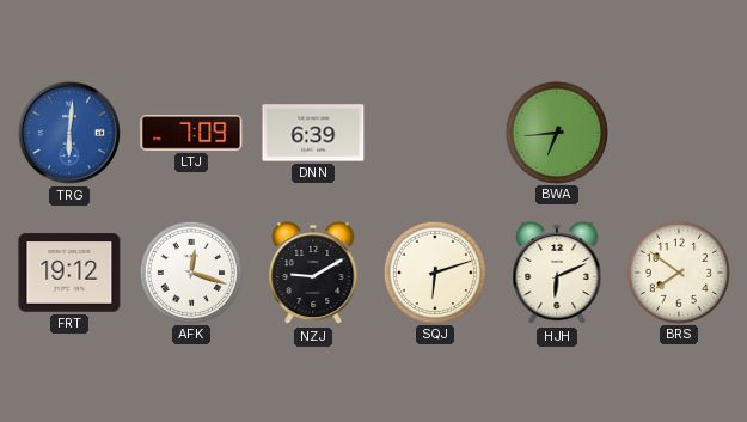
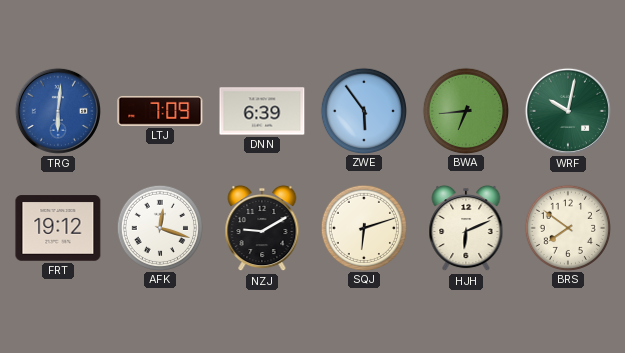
ZWE: none -> 5:54
WRF: none -> 10:02
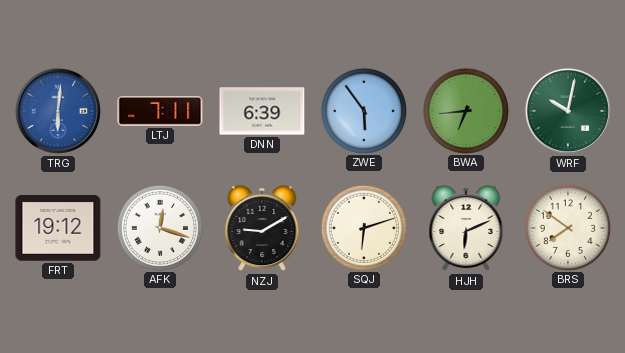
LTJ: 7:09 -> 7:11
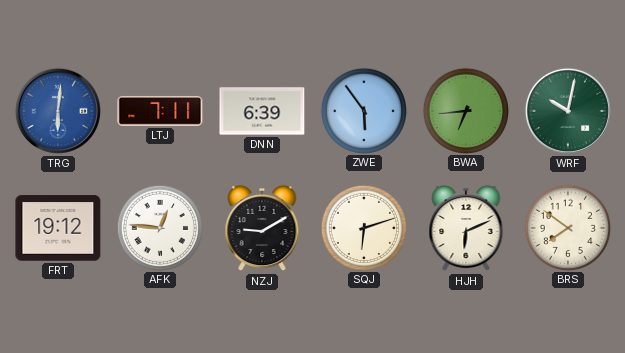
AFK: 12:18 -> 12:46
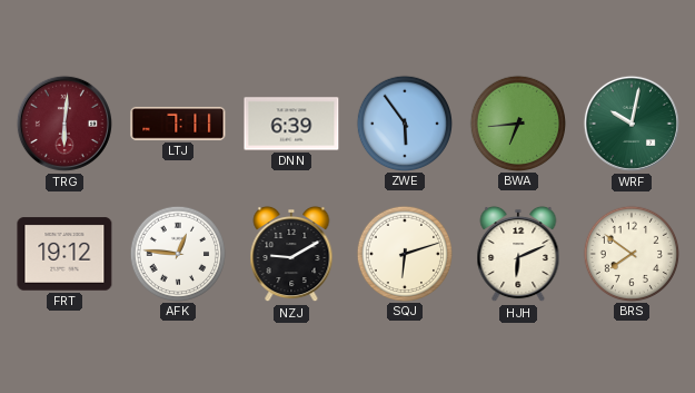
TRG dial: blue -> burgundy
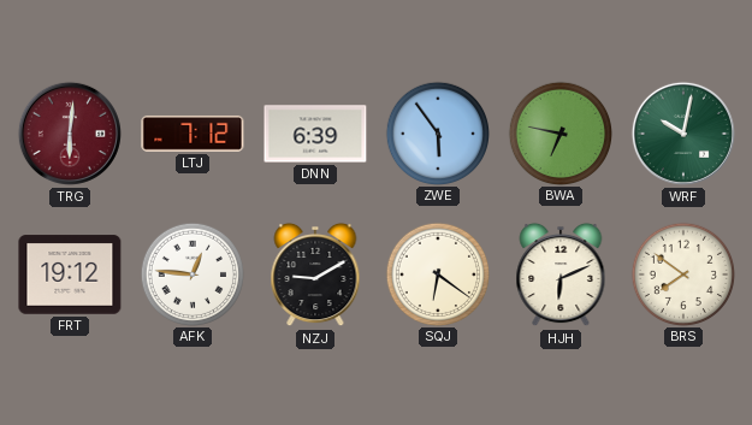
LTJ: 7:11 -> 7:12
BWA: 6:44 -> 6:47
SQJ: 6:12 -> 6:21
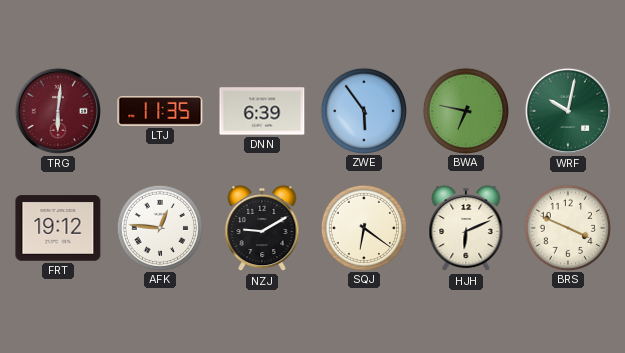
LTJ: 7:12 -> 11:35
BRS: 7:51 -> 3:49
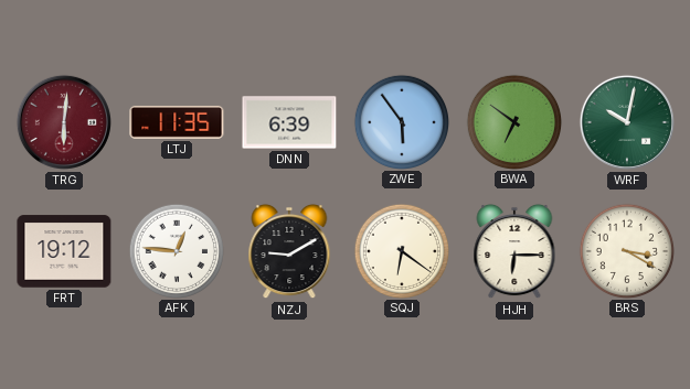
BWA: 6:47 -> 6:51
HJH: 6:11 -> 6:15
BRS: 3:49 -> 3:20
